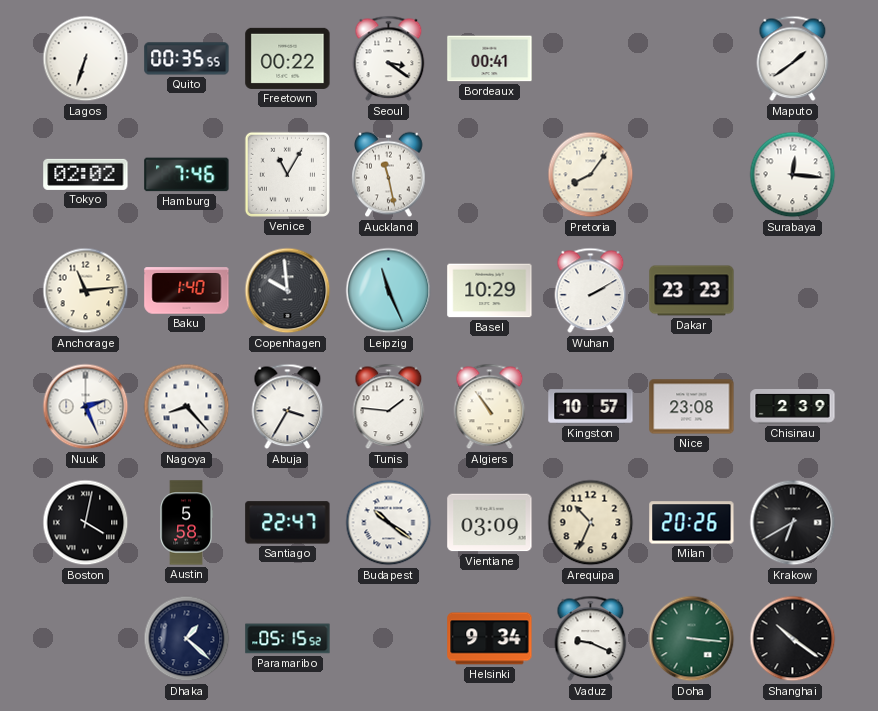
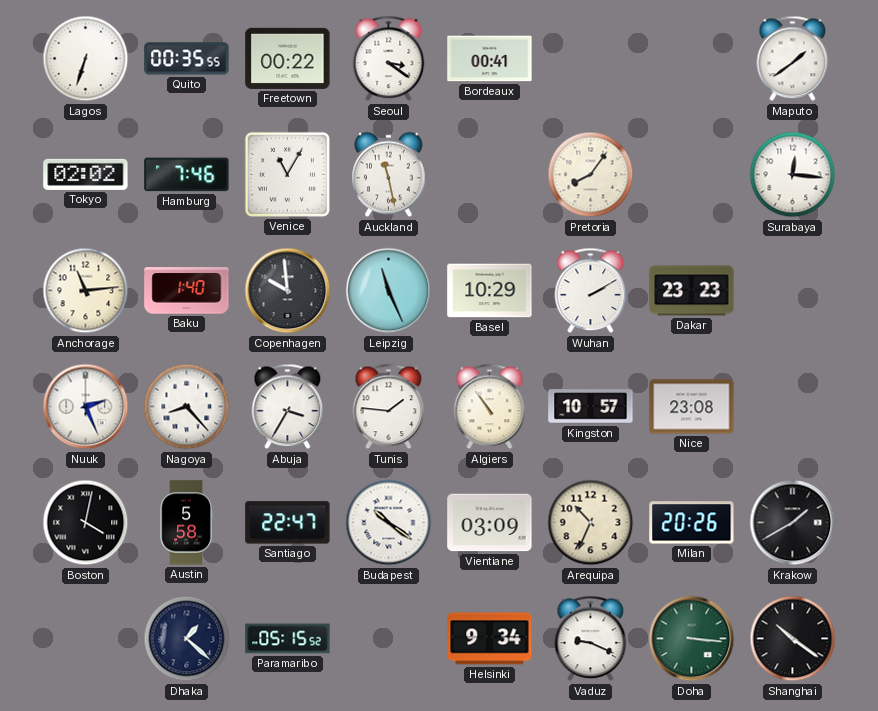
Chisinau: 2:39 -> none
Krakow: 6:40 -> 1:40
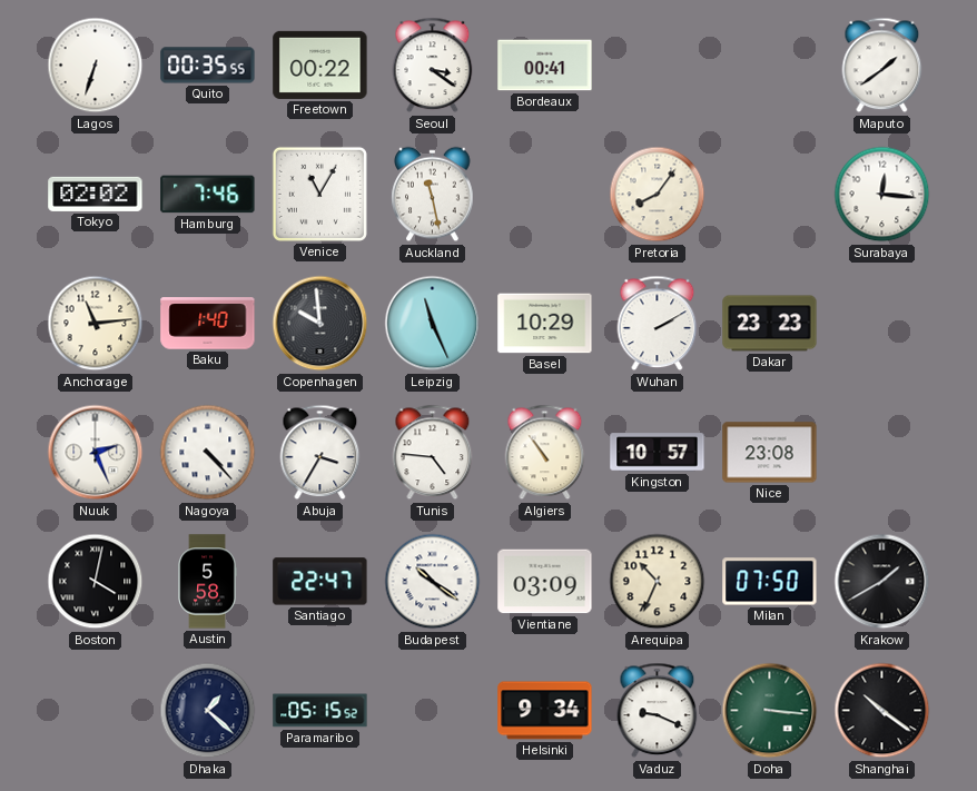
Nagoya: 8:23 -> 4:23
Tunis: 1:46 -> 4:46
Milan: 20:26 -> 07:50
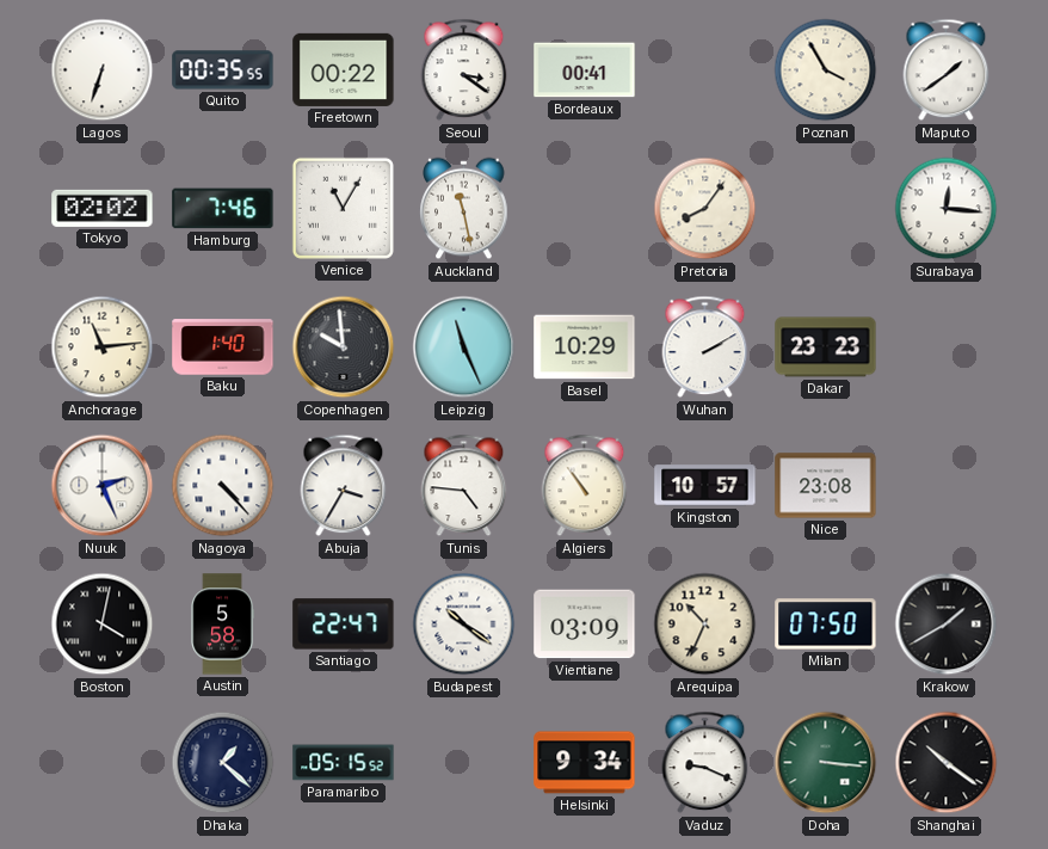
Poznan: none -> 3:55
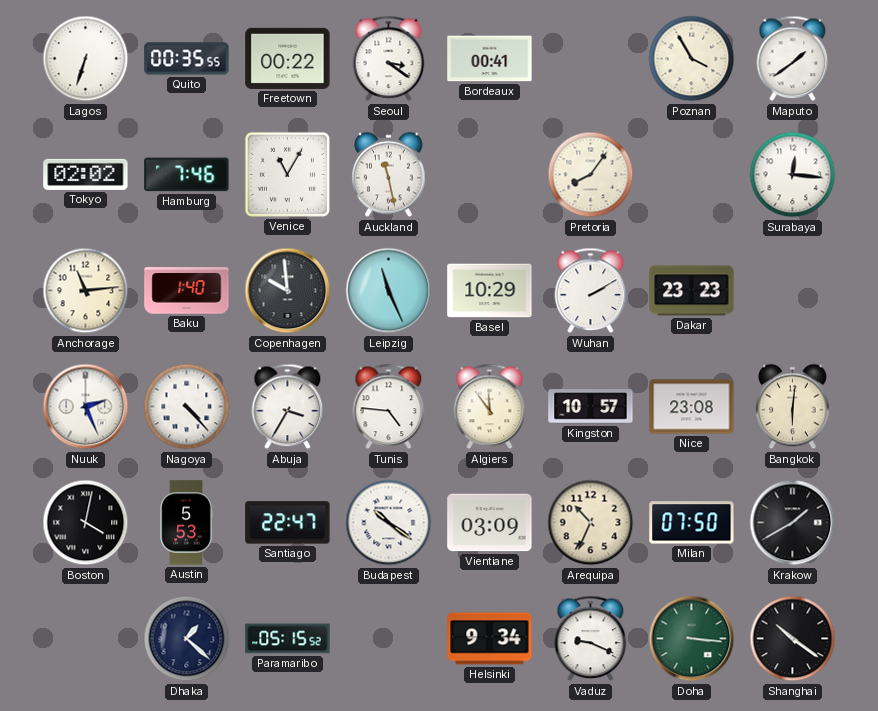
Algiers: 10:54 -> 11:54
Bangkok: none -> 6:01
Austin: 5:58 -> 5:53
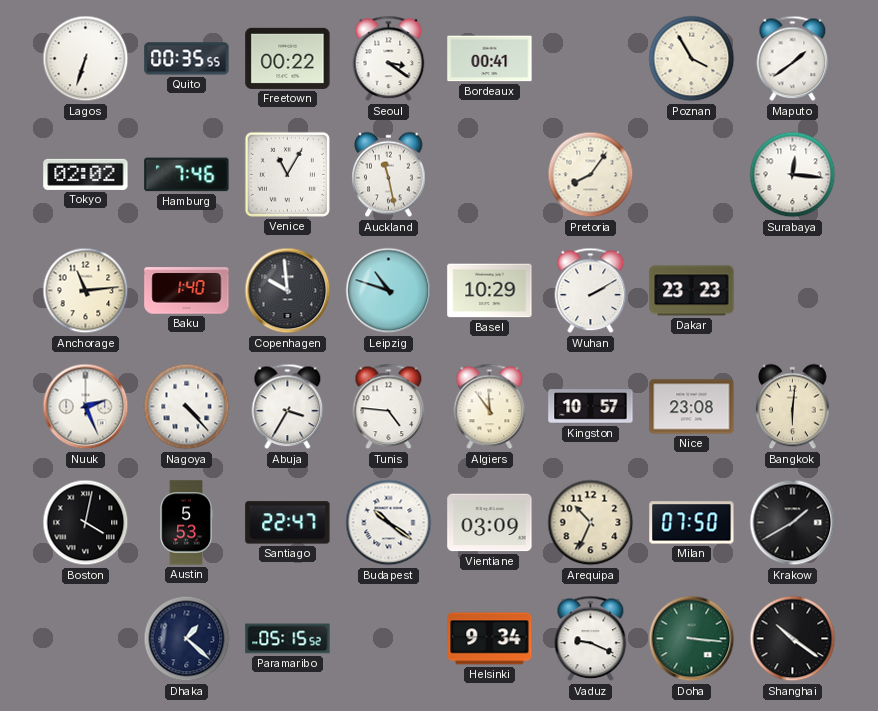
Leipzig: 11:26 -> 10:48
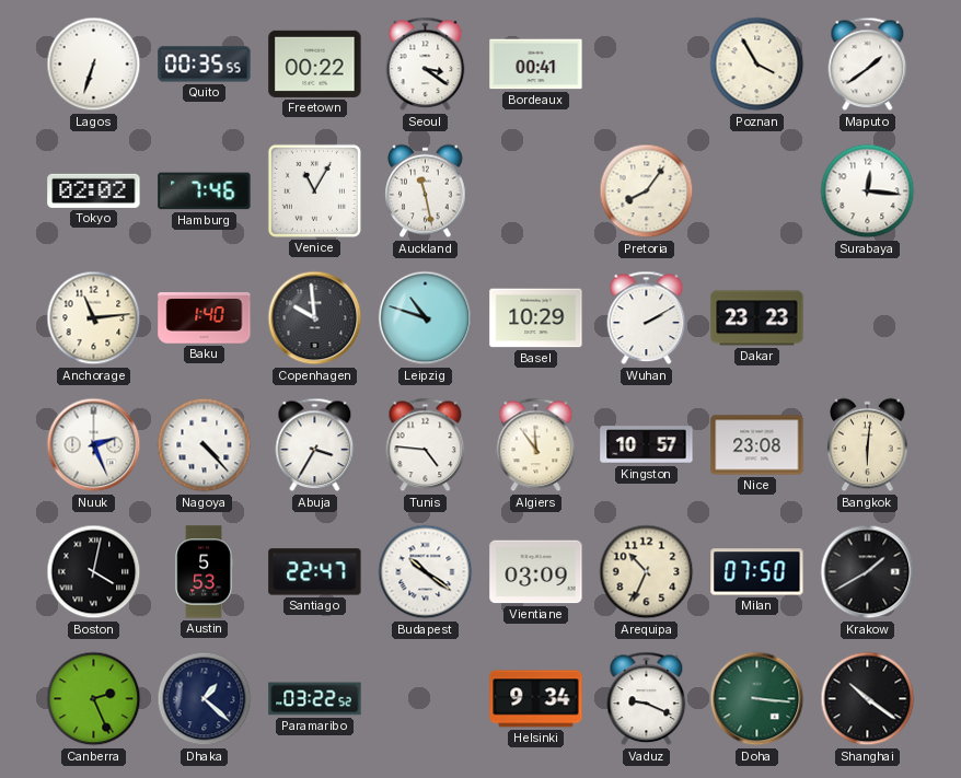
Canberra: none -> 2:26
Paramaribo: 05:15 -> 03:22
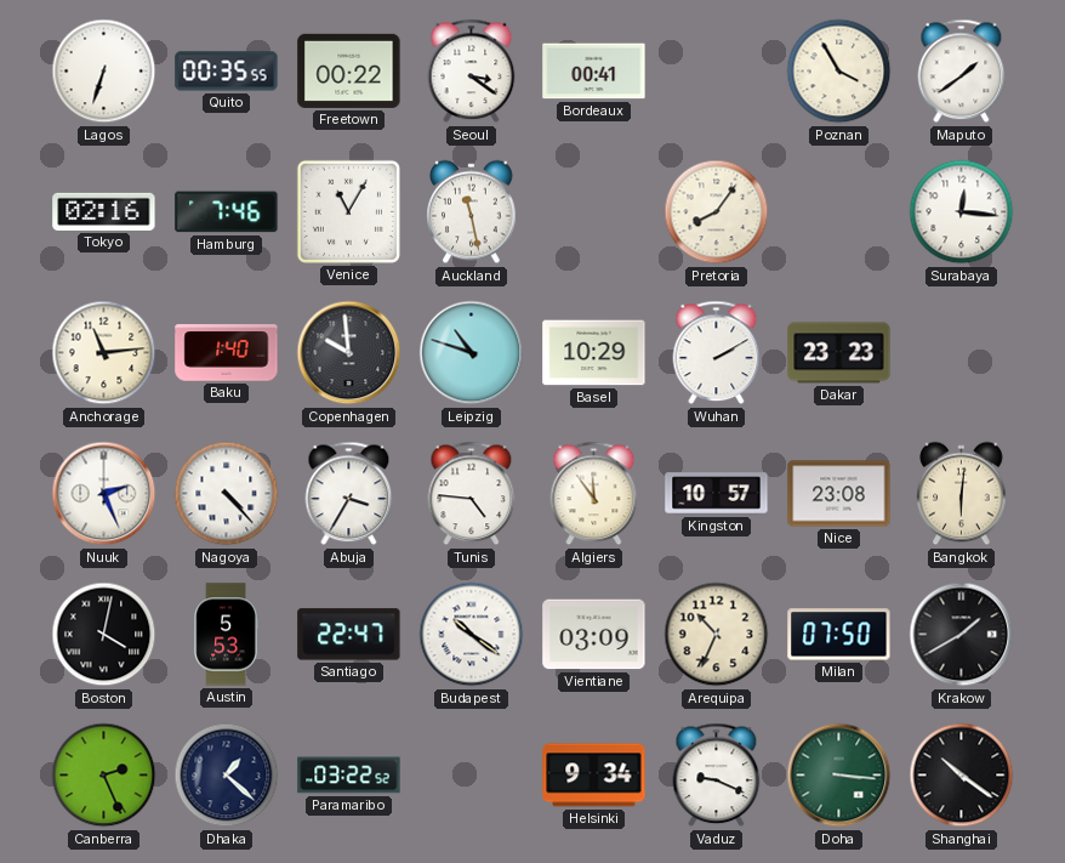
Tokyo: 02:02 -> 02:16
